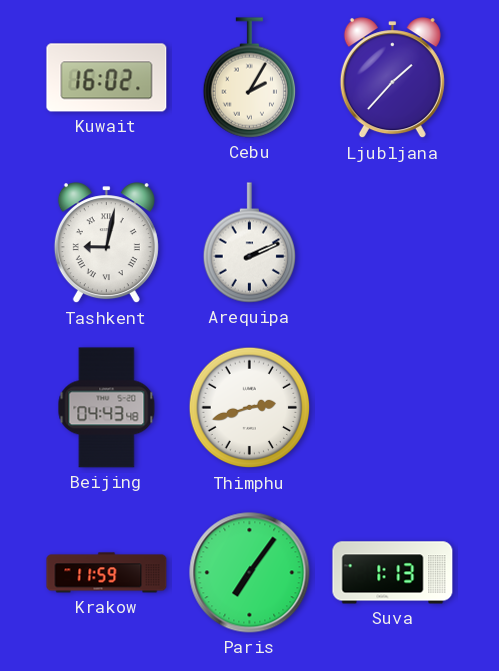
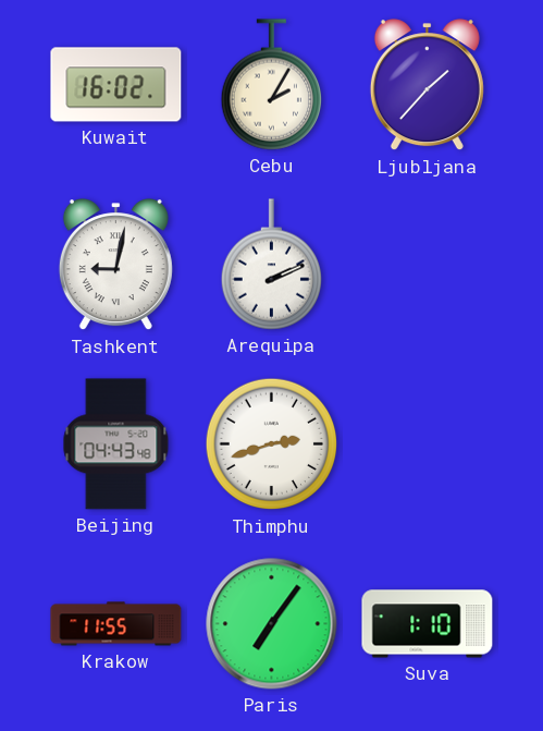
Krakow: 11:59 -> 11:55
Suva: 1:13 -> 1:10
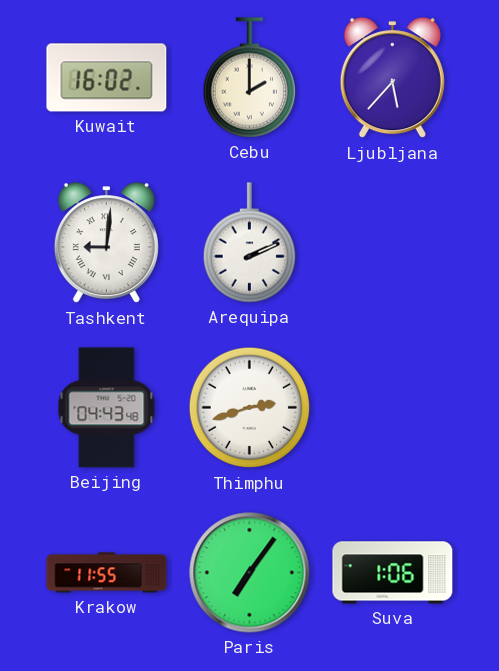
Cebu: 2:05 -> 2:00
Ljubljana: 1:37 -> 5:37
Tashkent: 9:02 -> 9:01
Suva: 1:10 -> 1:06
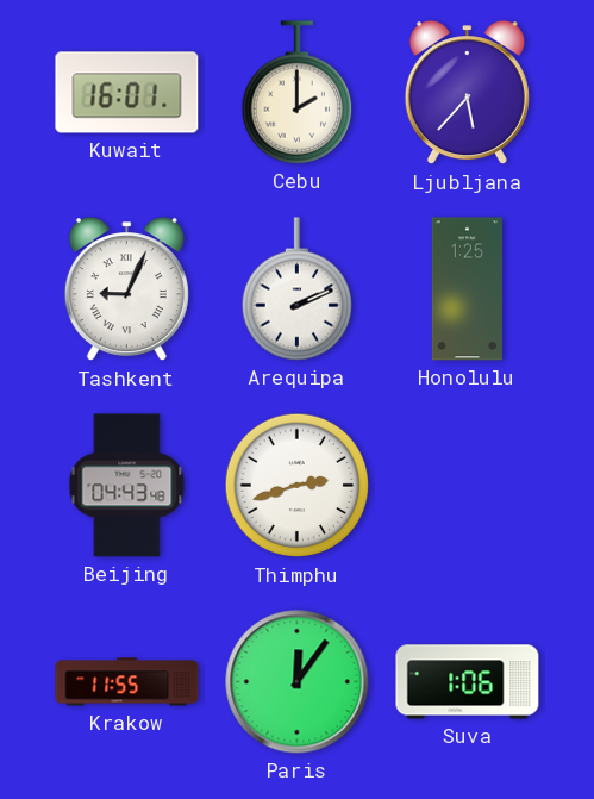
Kuwait: 16:02 -> 16:01
Tashkent: 9:01 -> 9:04
Honolulu: none -> 1:25
Paris: 7:06 -> 12:06
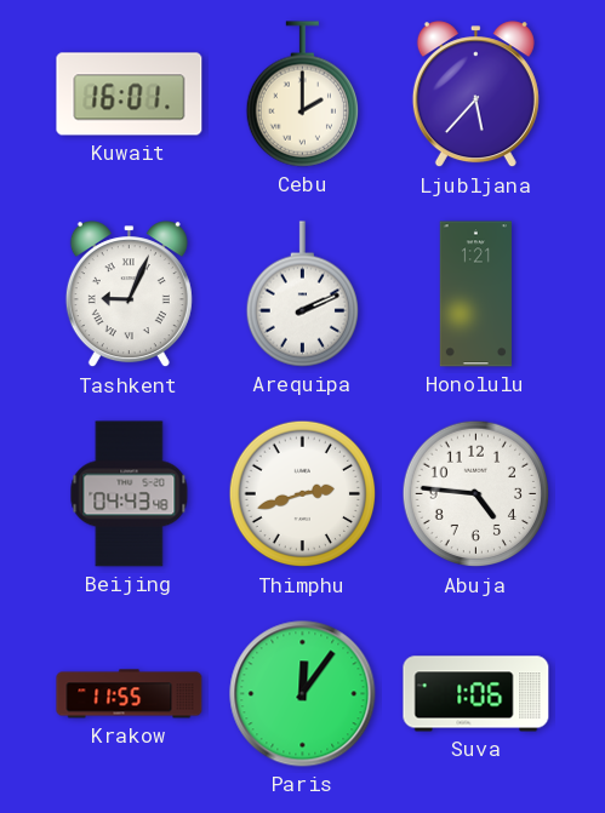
Honolulu: 1:25 -> 1:21
Abuja: none -> 4:46
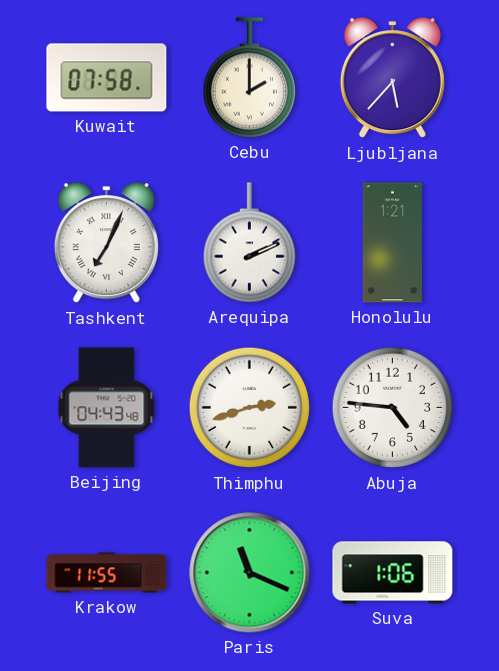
Kuwait: 16:01 -> 07:58
Tashkent: 9:04 -> 7:04
Paris: 12:06 -> 11:19
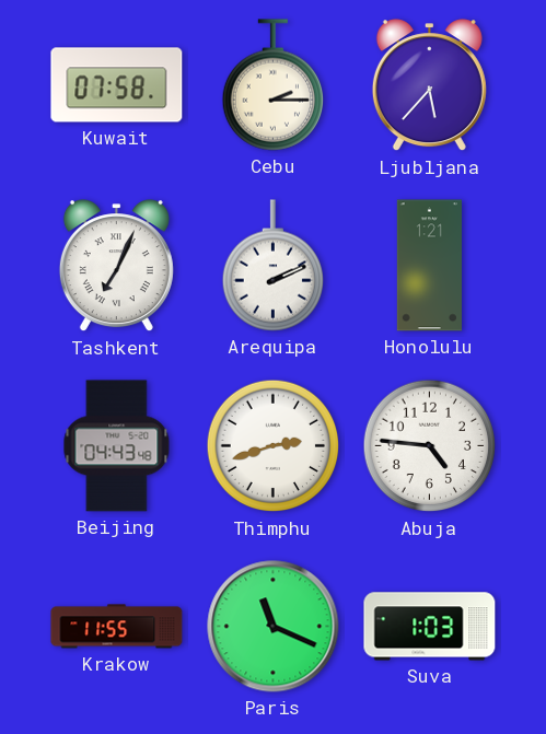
Cebu: 2:00 -> 2:15
Suva: 1:06 -> 1:03
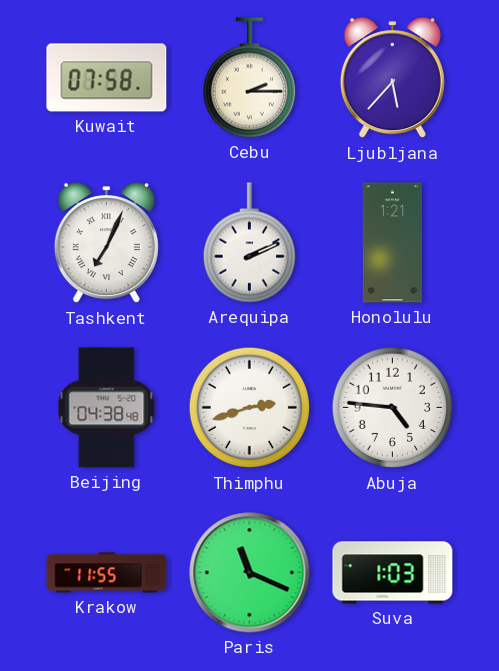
Beijing: 04:43 -> 04:38
